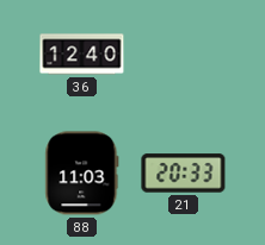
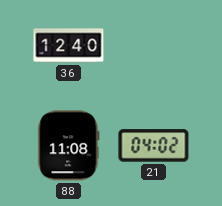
88: 11:03 -> 11:08
21: 20:33 -> 04:02
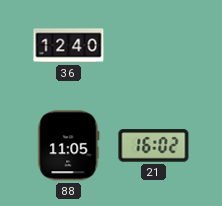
88: 11:08 -> 11:05
21: 04:02 -> 16:02
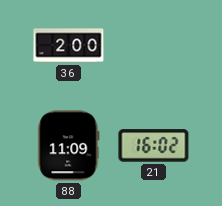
36: 12:40 -> 2:00
88: 11:05 -> 11:09
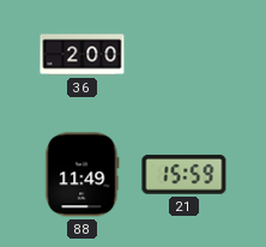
88: 11:09 -> 11:49
21: 16:02 -> 15:59
